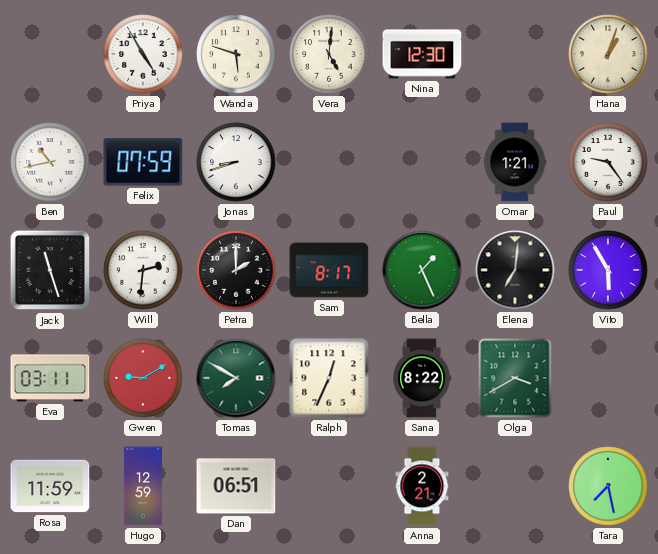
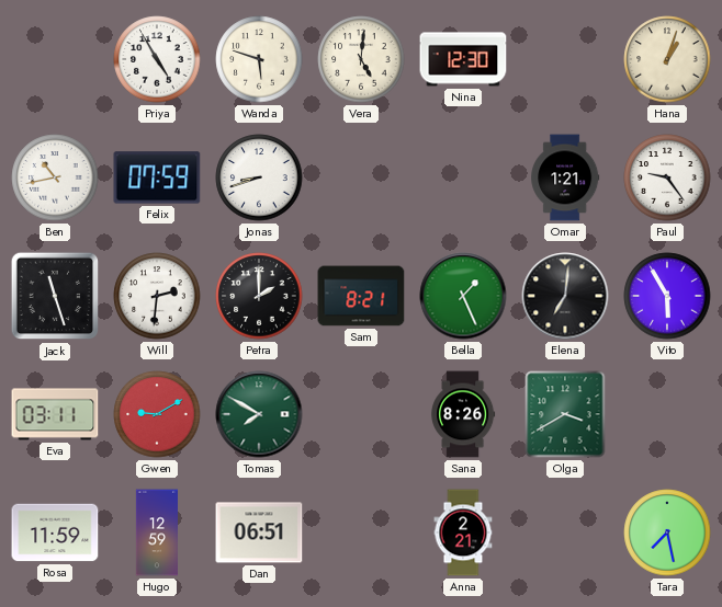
Sam: 8:17 -> 8:21
Ralph: 12:34 -> none
Sana: 8:22 -> 8:26
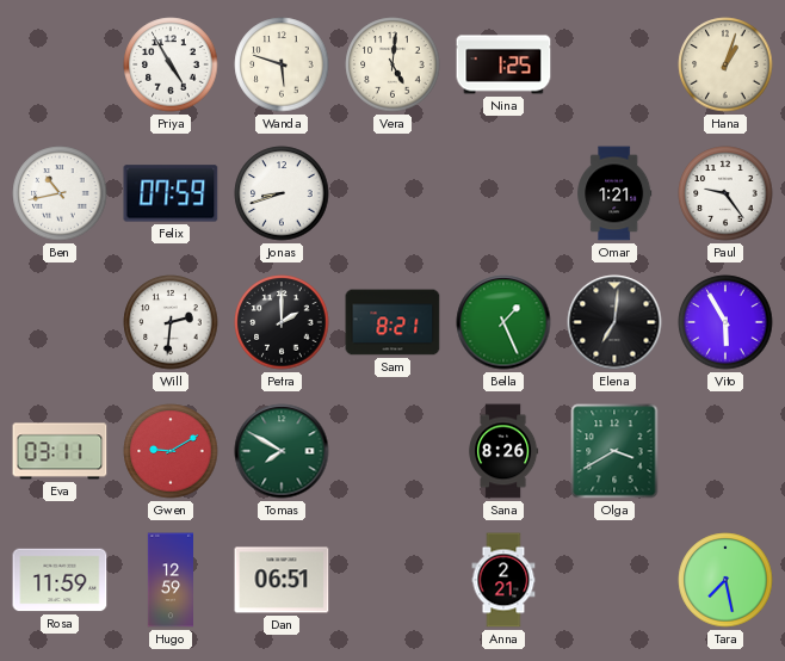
Nina: 12:30 -> 1:25
Jack: 11:27 -> none
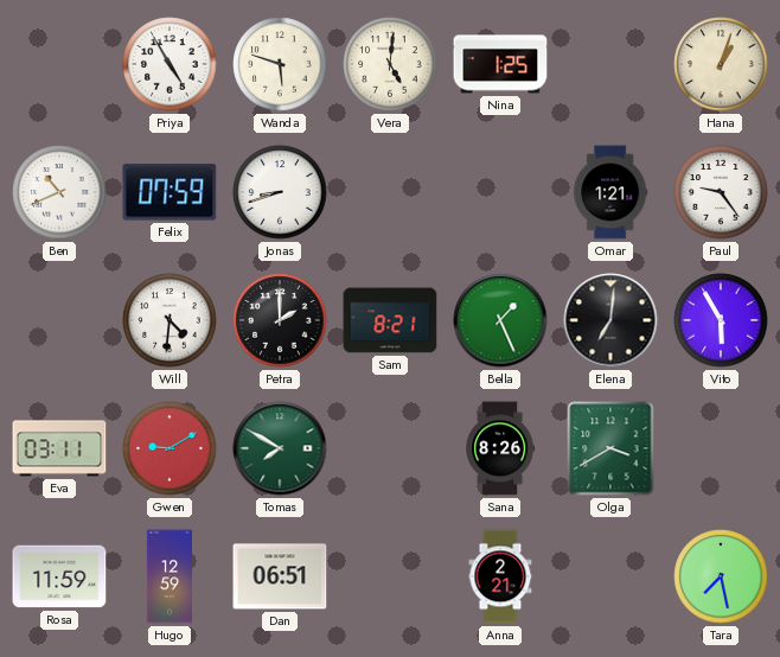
Ben: 10:43 -> 10:41
Will: 2:31 -> 4:31
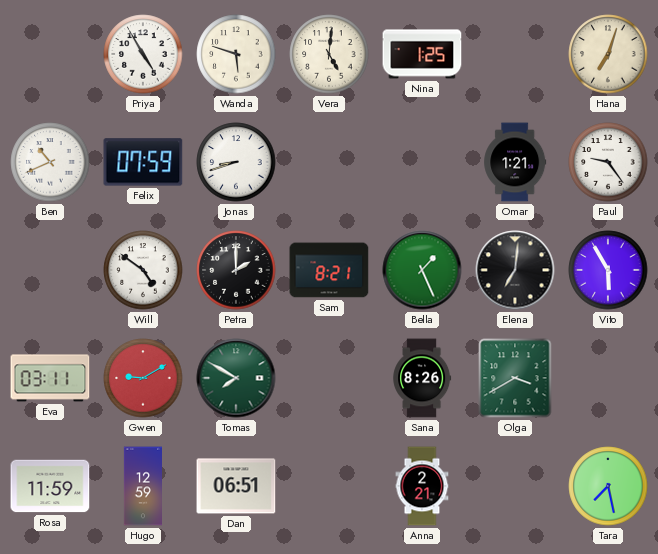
Hana: 1:03 -> 7:03
Will: 4:31 -> 4:51
